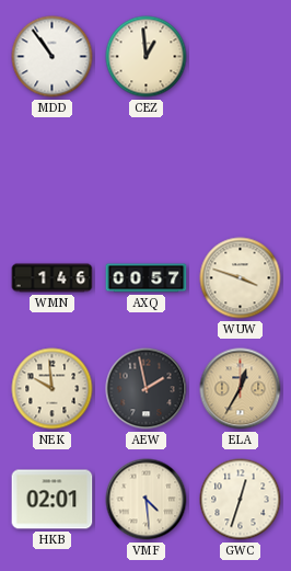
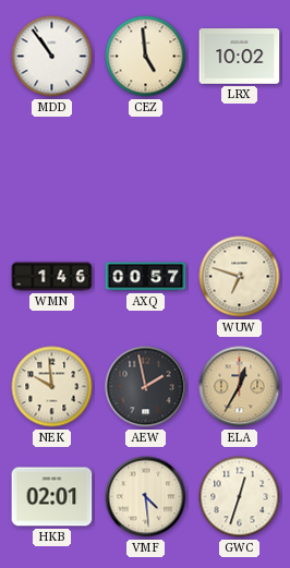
CEZ: 12:59 -> 4:59
LRX: none -> 10:02
WUW: 3:48 -> 6:48
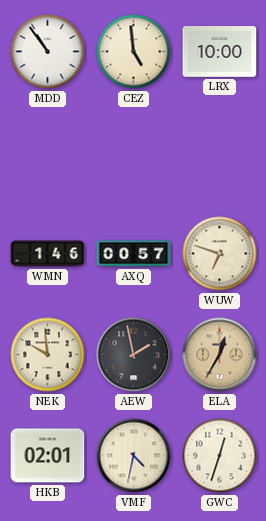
LRX: 10:02 -> 10:00
VMF: 4:29 -> 4:32
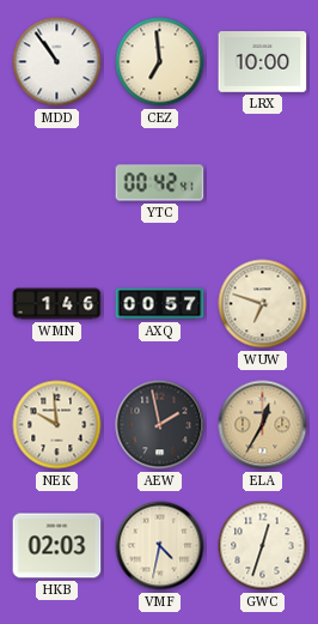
CEZ: 4:59 -> 6:59
YTC: none -> 00:42
HKB: 02:01 -> 02:03
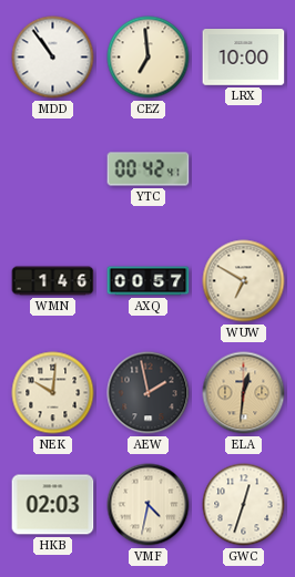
WUW: 6:48 -> 6:50
NEK: 9:59 -> 10:01
ELA: 12:35 -> 12:31
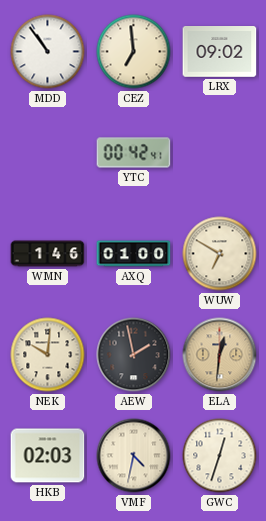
LRX: 10:00 -> 09:02
AXQ: 00:57 -> 01:00
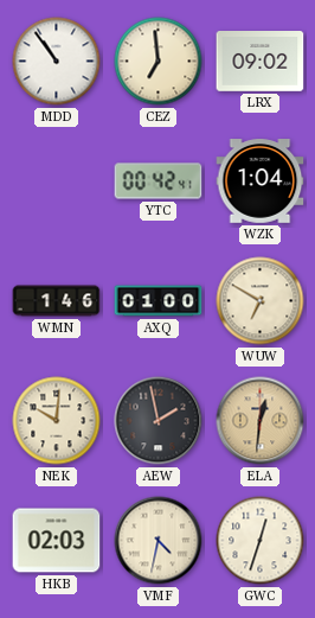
WZK: none -> 1:04
